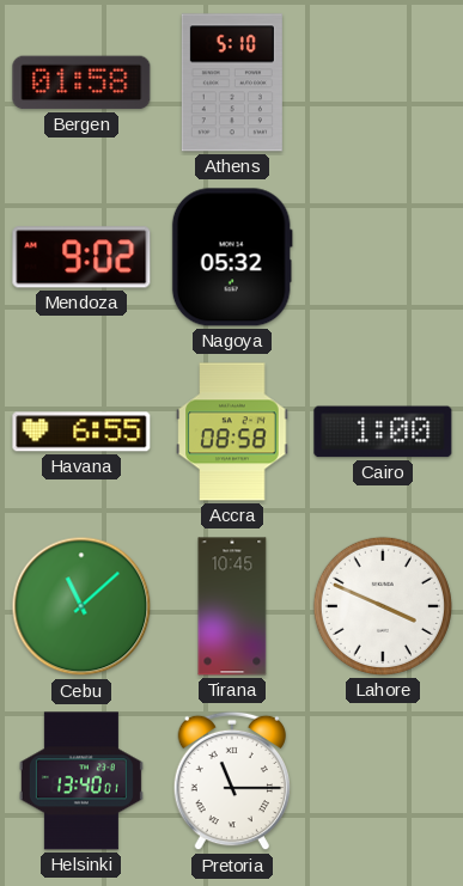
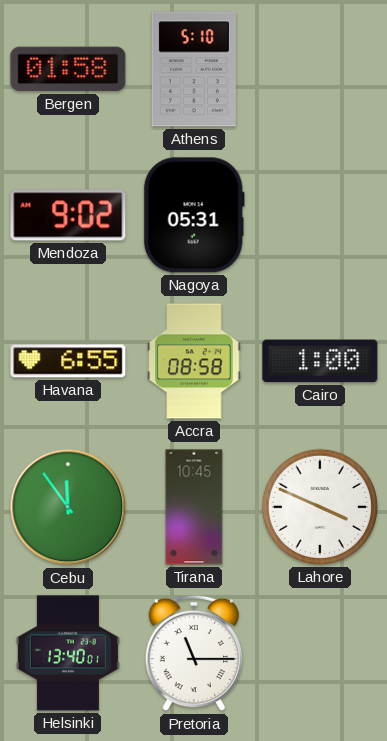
Nagoya: 05:32 -> 05:31
Cebu: 11:08 -> 11:54
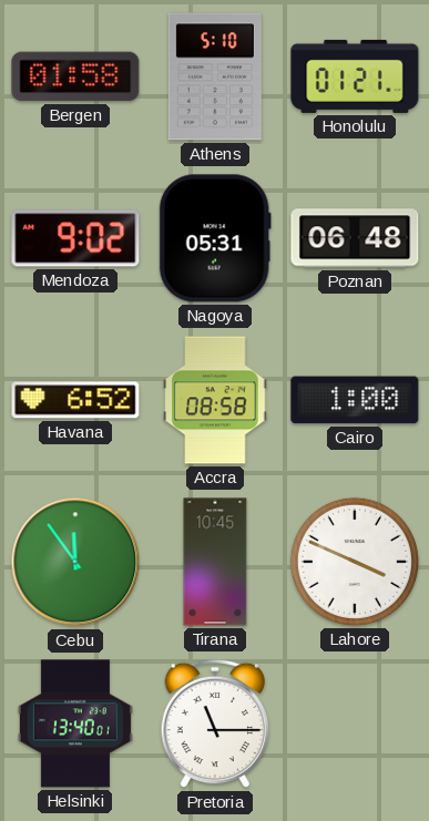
Honolulu: none -> 01:21
Poznan: none -> 06:48
Havana: 6:55 -> 6:52
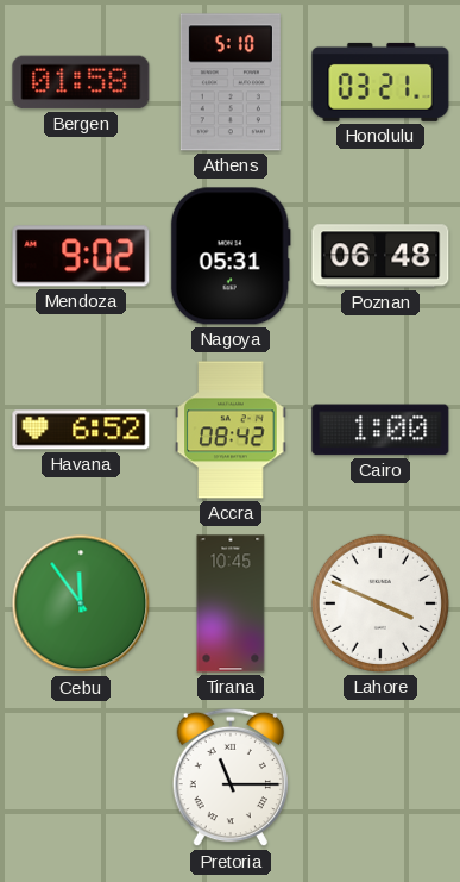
Honolulu: 01:21 -> 03:21
Accra: 08:58 -> 08:42
Helsinki: 13:40 -> none
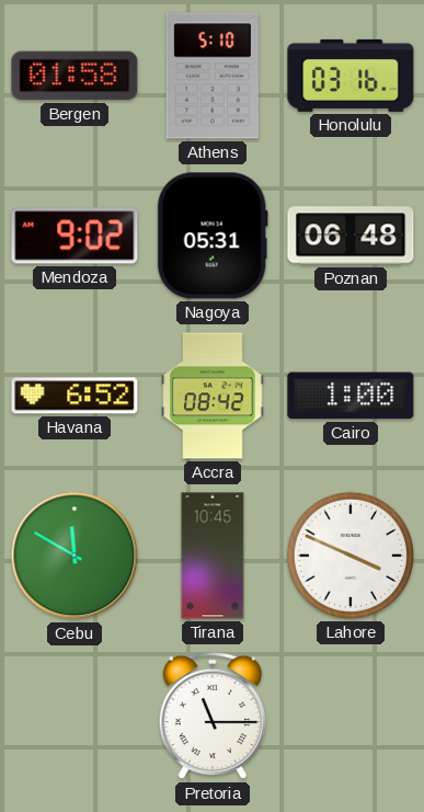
Honolulu: 03:21 -> 03:16
Cebu: 11:54 -> 11:50
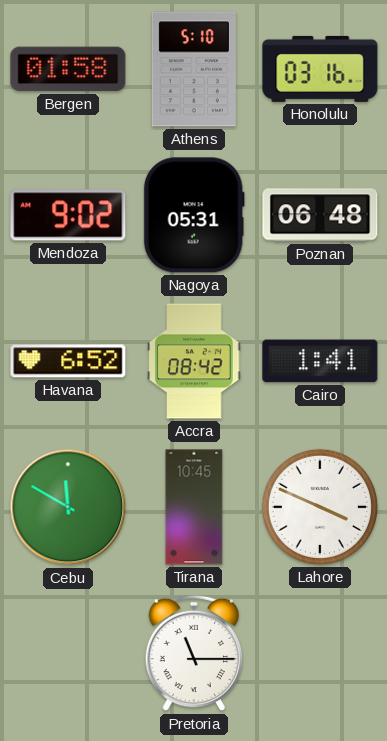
Cairo: 1:00 -> 1:41
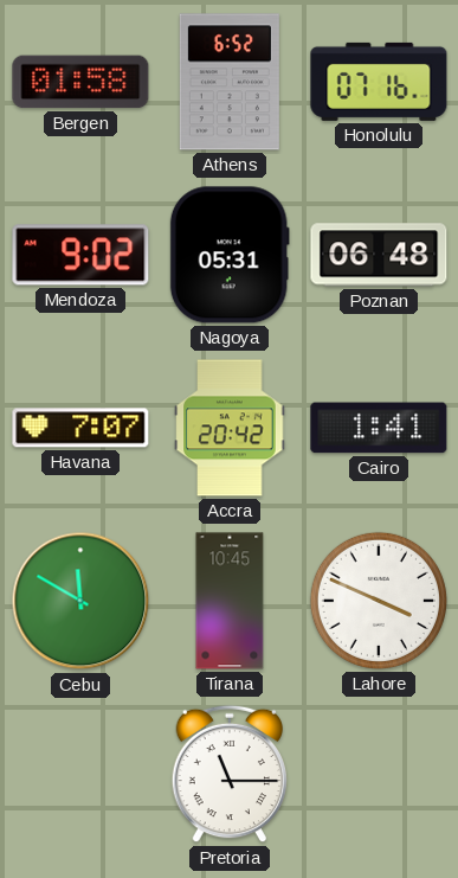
Athens: 5:10 -> 6:52
Honolulu: 03:16 -> 07:16
Havana: 6:52 -> 7:07
Accra: 08:42 -> 20:42
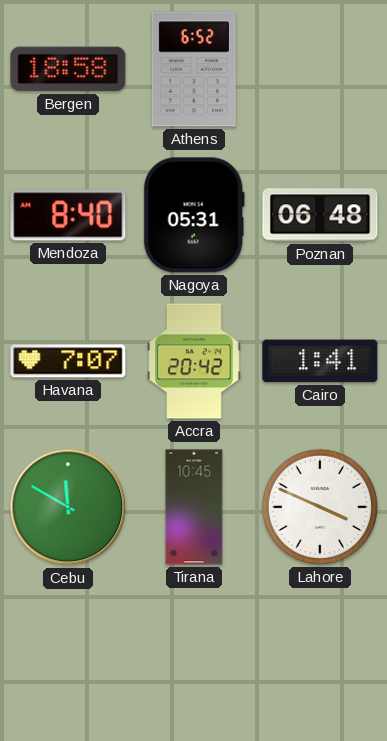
Bergen: 01:58 -> 18:58
Honolulu: 07:16 -> none
Mendoza: 9:02 -> 8:40
Pretoria: 11:15 -> none
